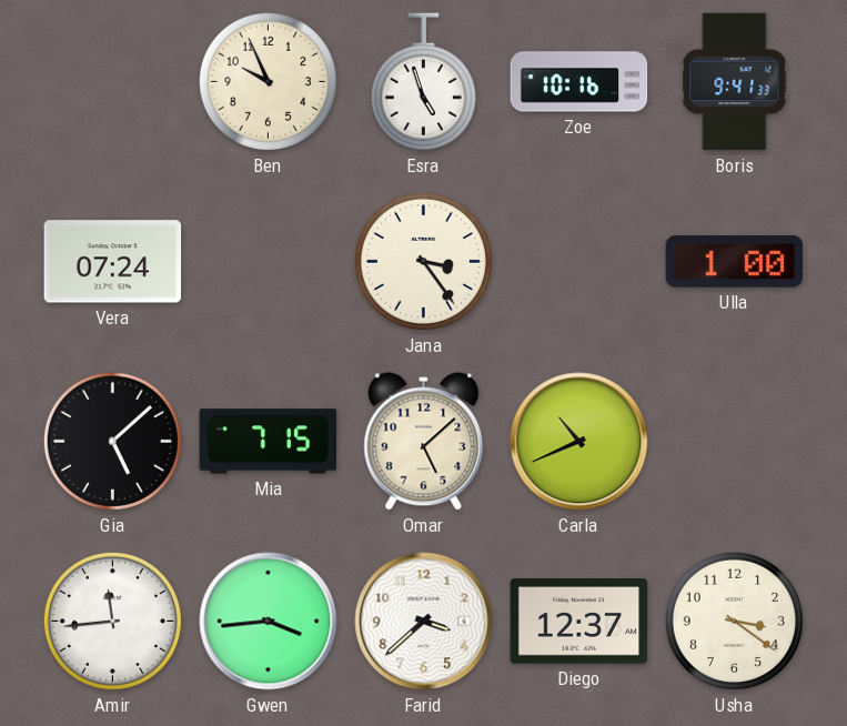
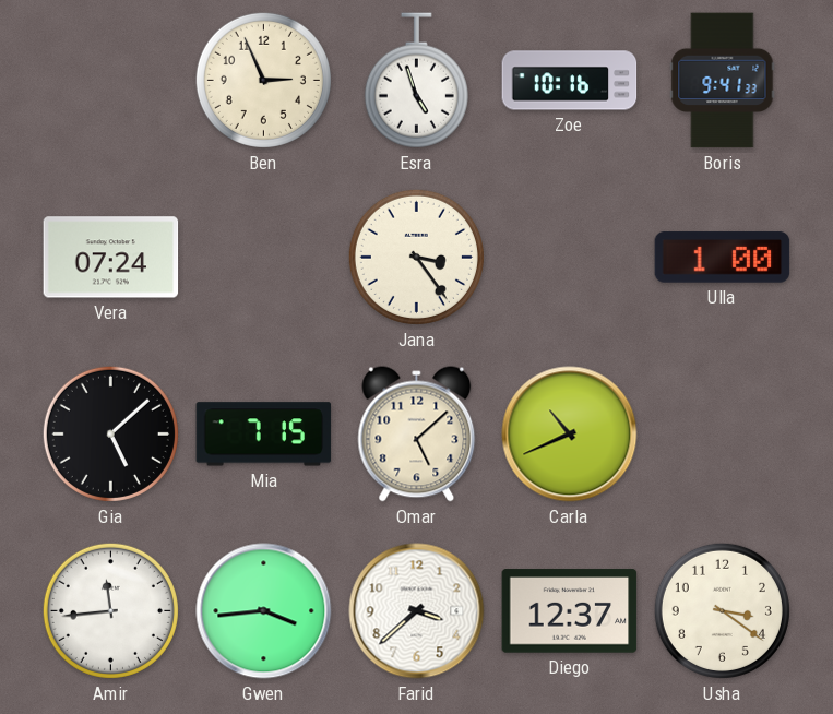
Ben: 9:56 -> 2:56
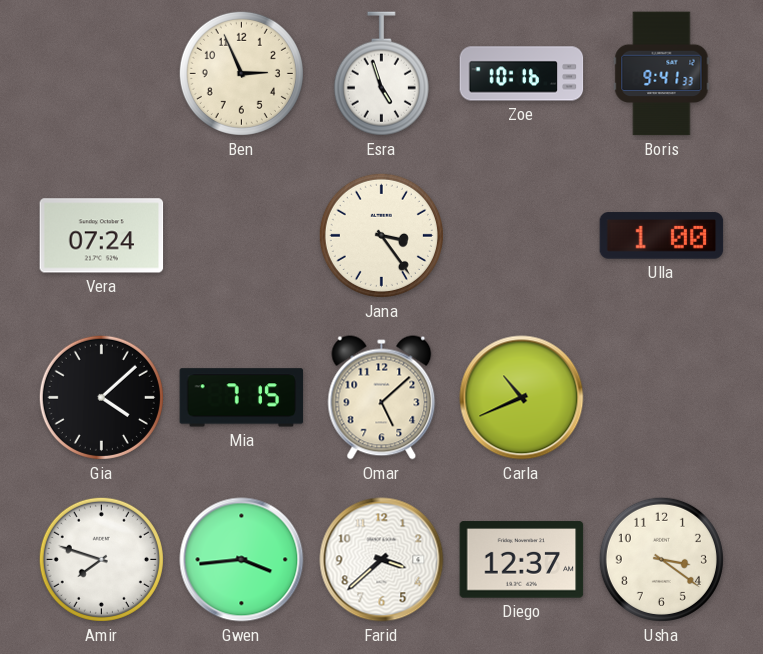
Gia: 5:08 -> 4:08
Amir: 11:44 -> 7:48
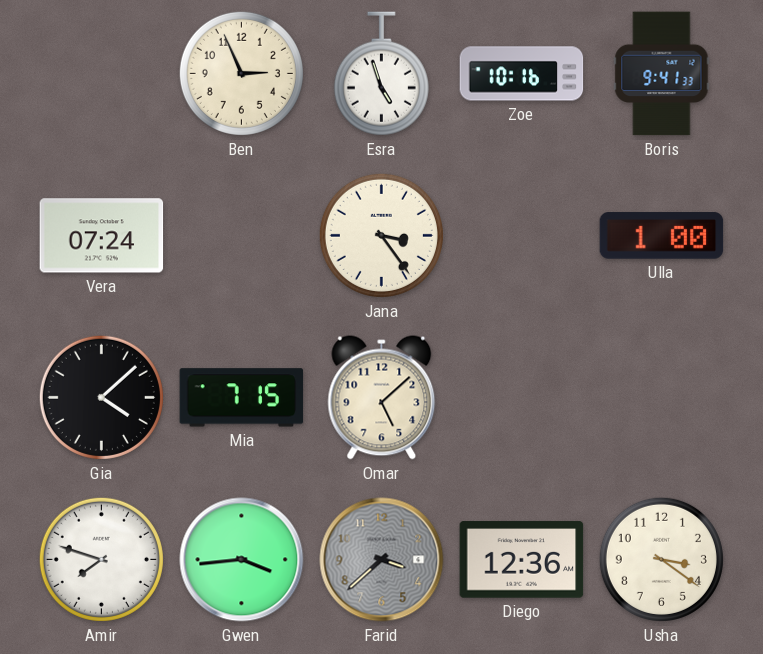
Carla: 10:41 -> none
Farid dial: white -> grey
Diego: 12:37 -> 12:36
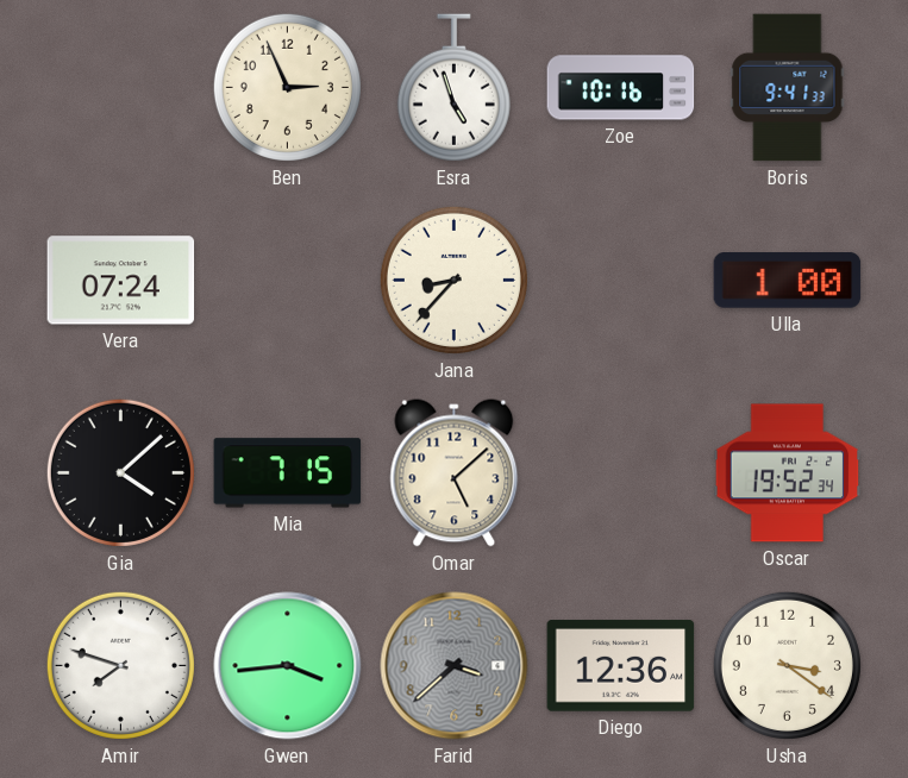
Jana: 3:24 -> 8:37
Oscar: none -> 19:52
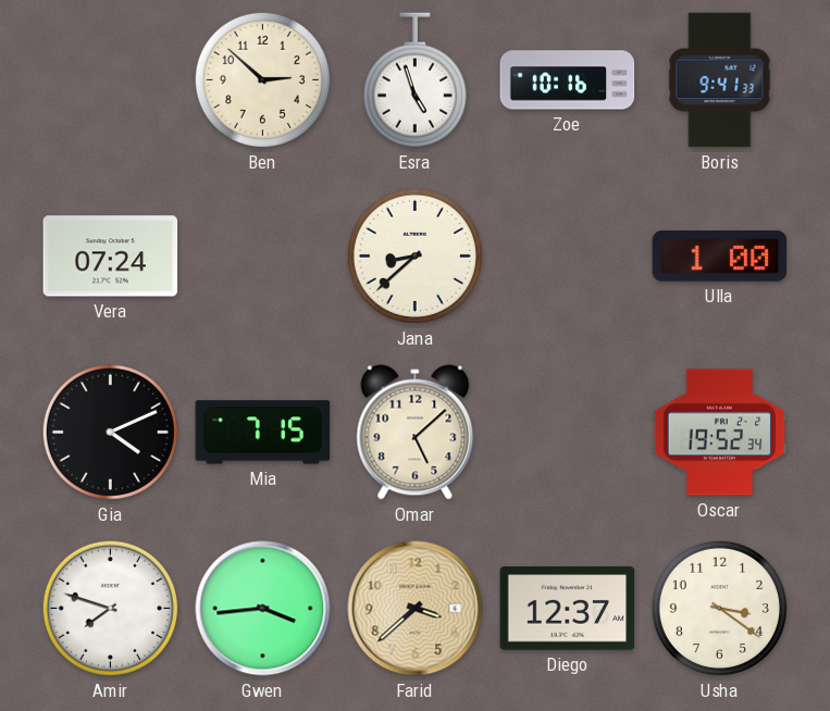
Ben: 2:56 -> 2:52
Jana: 8:37 -> 8:38
Gia: 4:08 -> 4:11
Farid dial: grey -> champagne
Diego: 12:36 -> 12:37
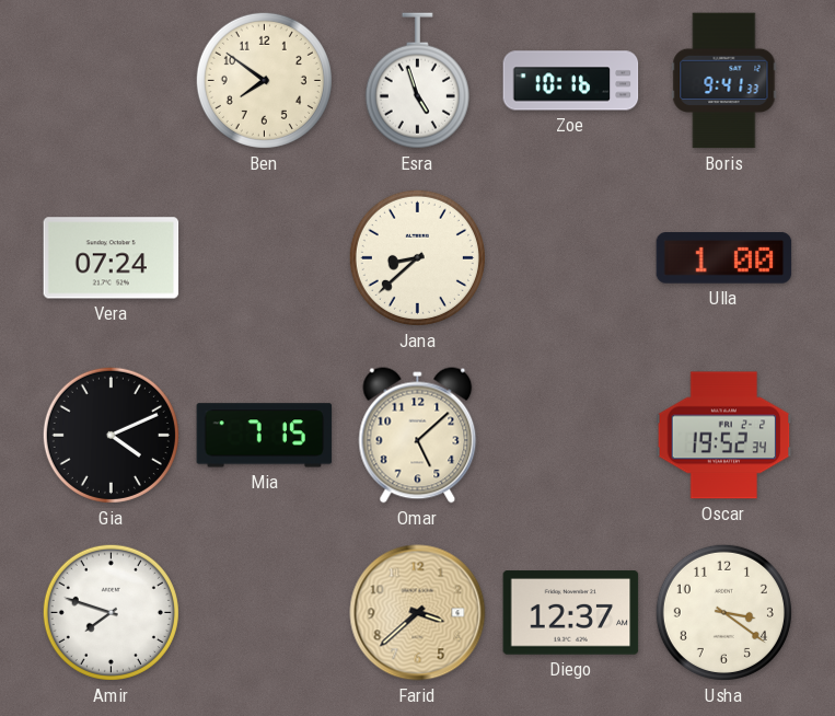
Ben: 2:52 -> 7:51
Gwen: 3:44 -> none
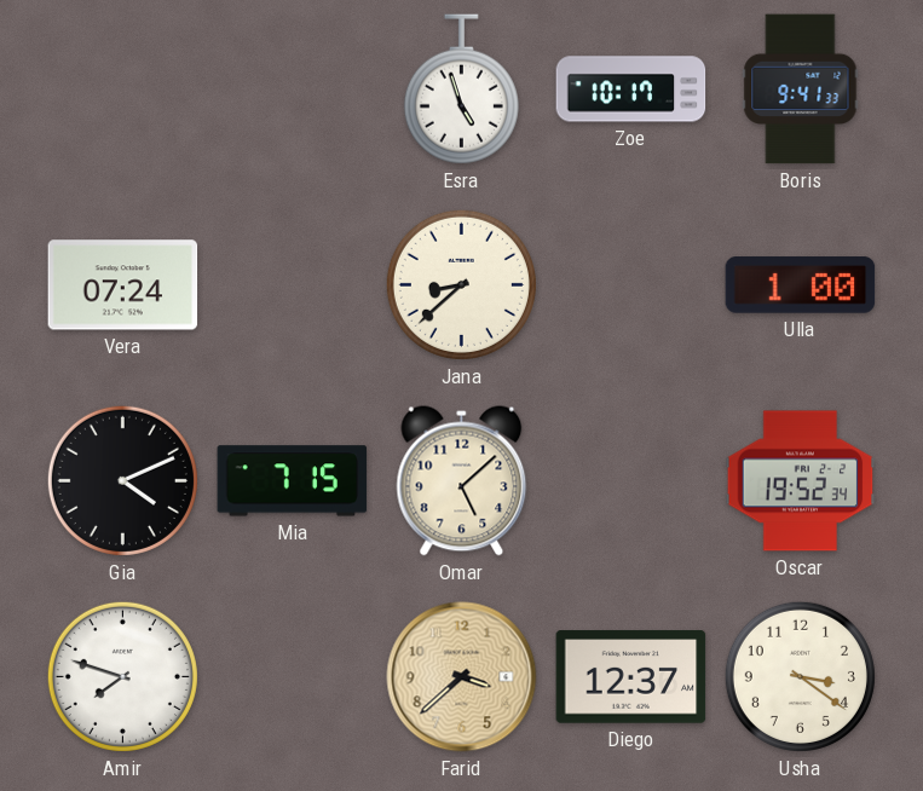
Ben: 7:51 -> none
Zoe: 10:16 -> 10:17
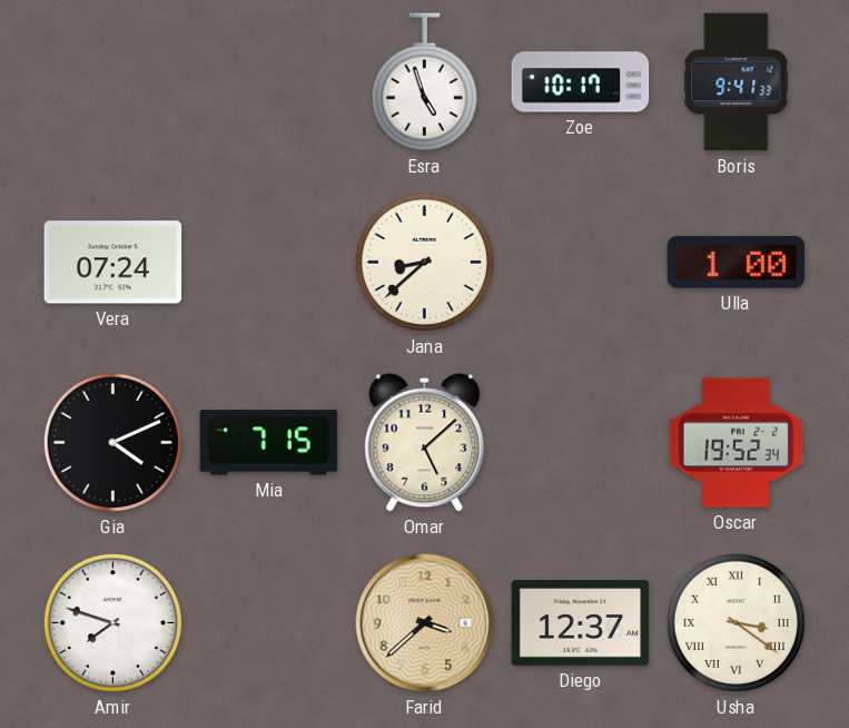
Usha numerals: Arabic -> Roman
